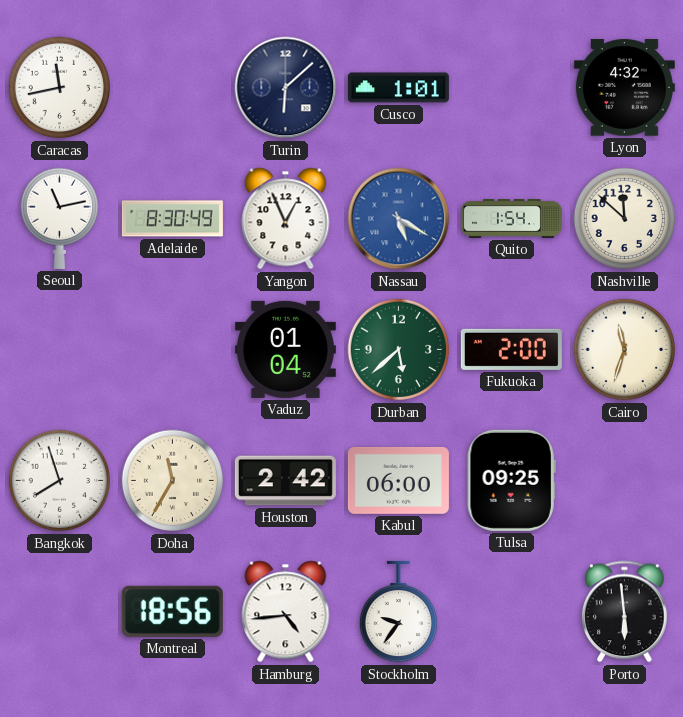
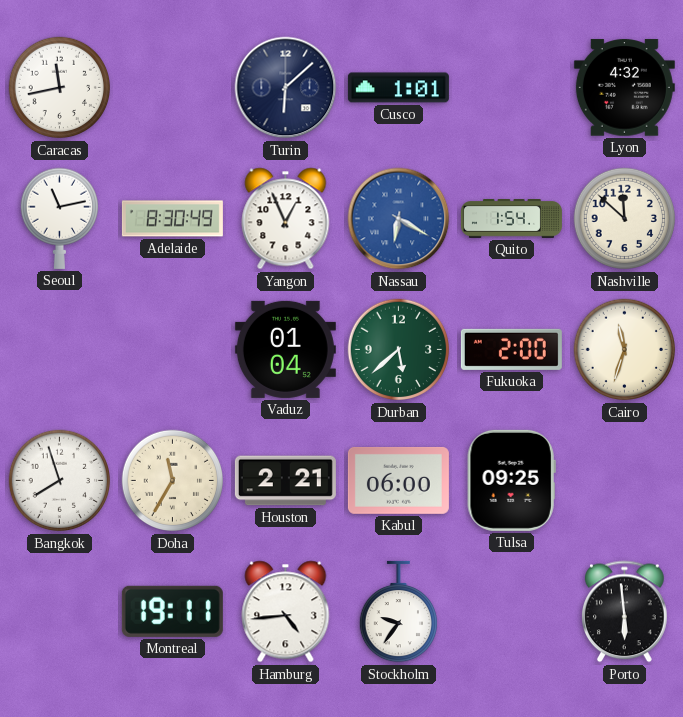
Nassau: 5:20 -> 6:20
Houston: 2:42 -> 2:21
Montreal: 18:56 -> 19:11
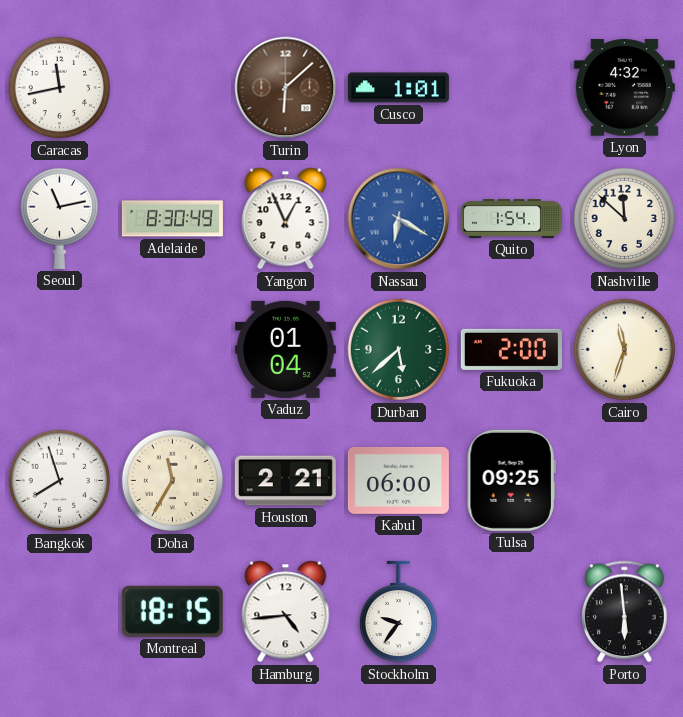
Turin dial: navy -> brown
Montreal: 19:11 -> 18:15
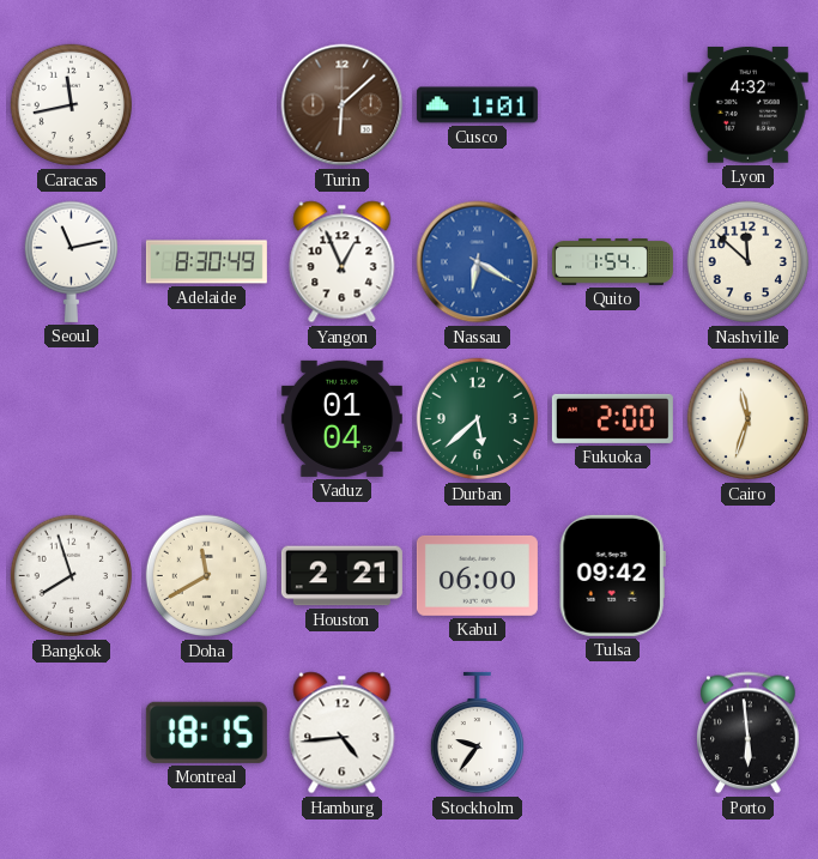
Doha: 11:35 -> 11:40
Tulsa: 09:25 -> 09:42
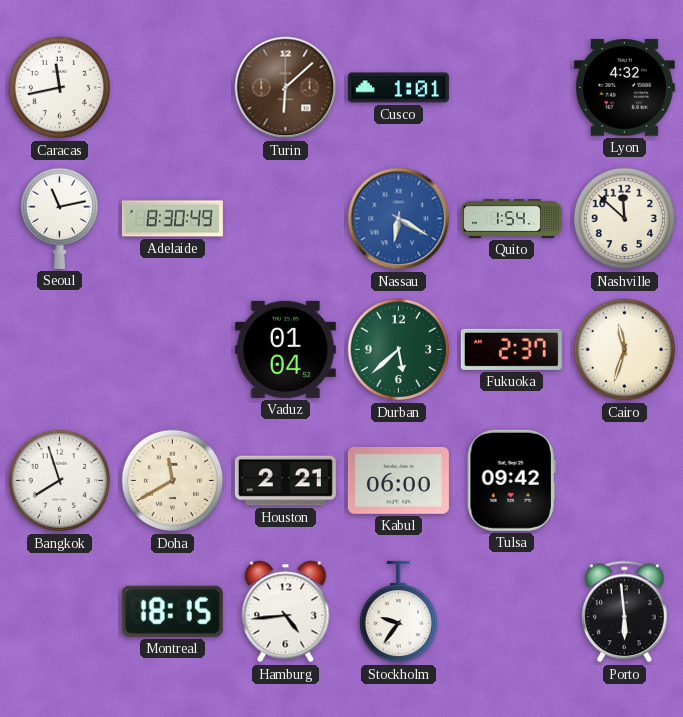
Yangon: 12:56 -> none
Fukuoka: 2:00 -> 2:37
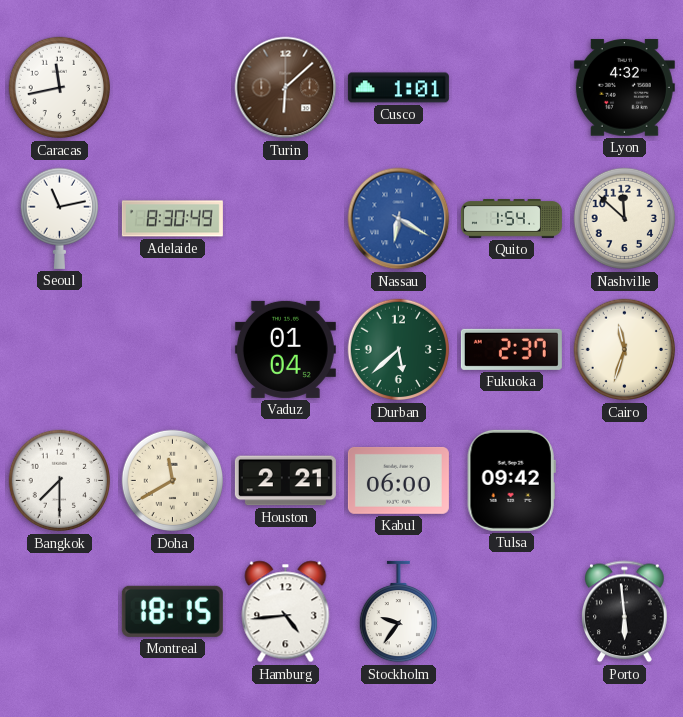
Bangkok: 7:57 -> 7:30
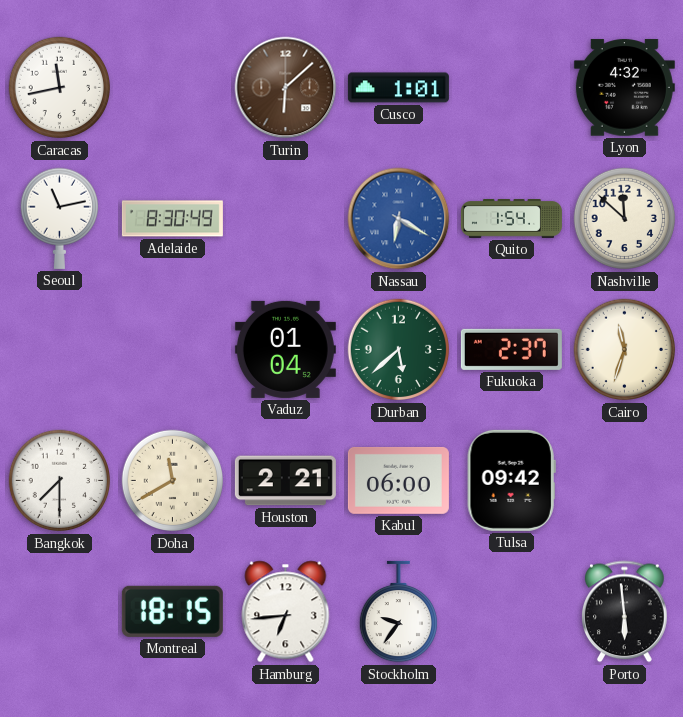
Hamburg: 4:44 -> 6:44
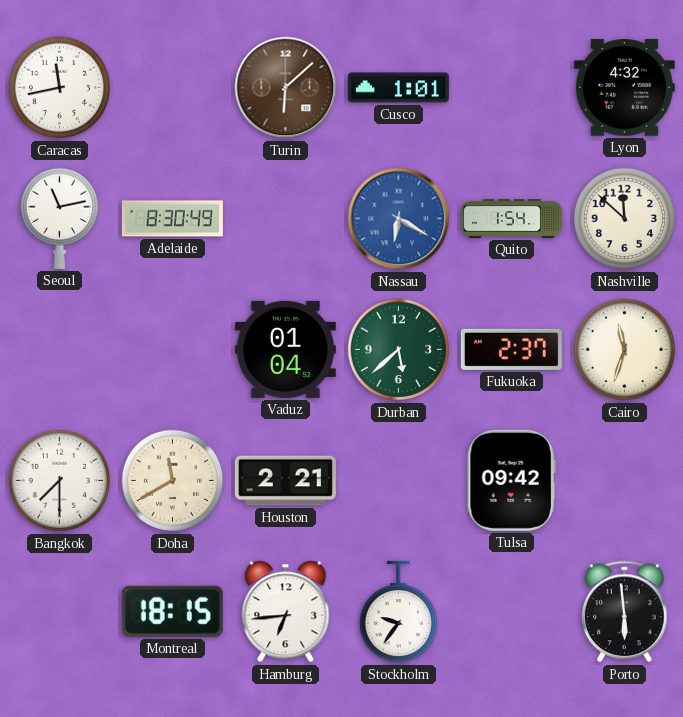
Kabul: 06:00 -> none
